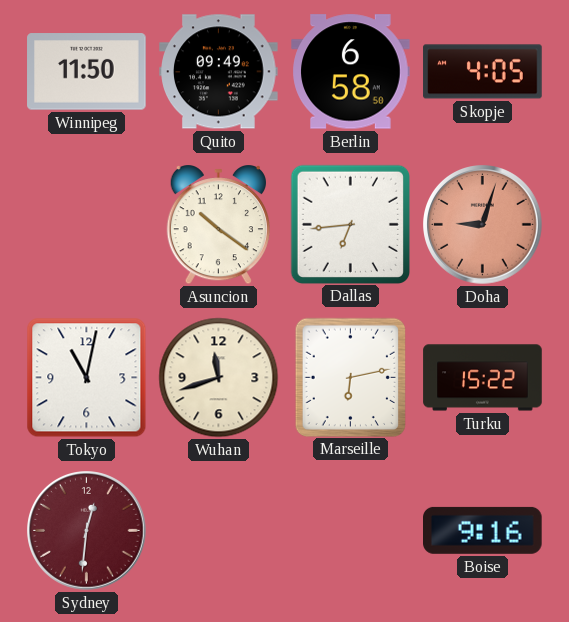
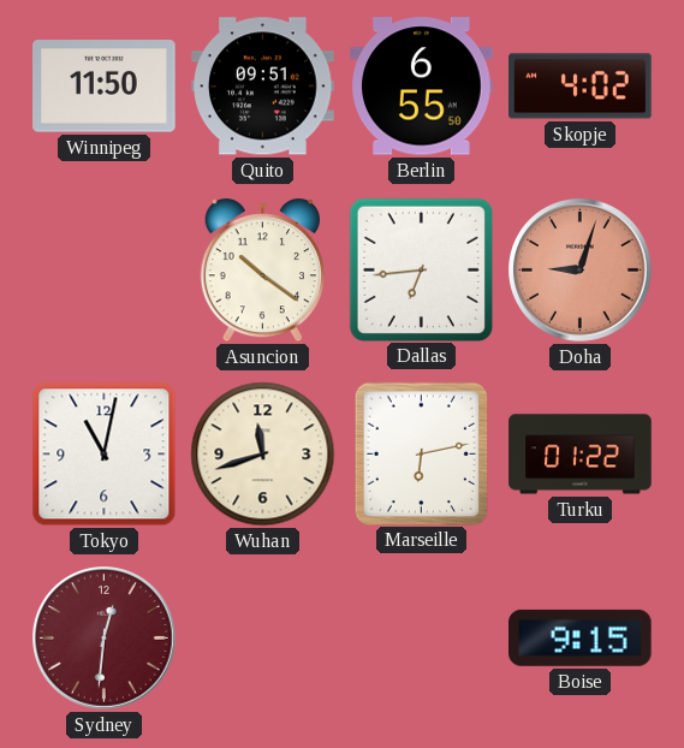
Quito: 09:49 -> 09:51
Berlin: 6:58 -> 6:55
Skopje: 4:05 -> 4:02
Turku: 15:22 -> 01:22
Boise: 9:16 -> 9:15
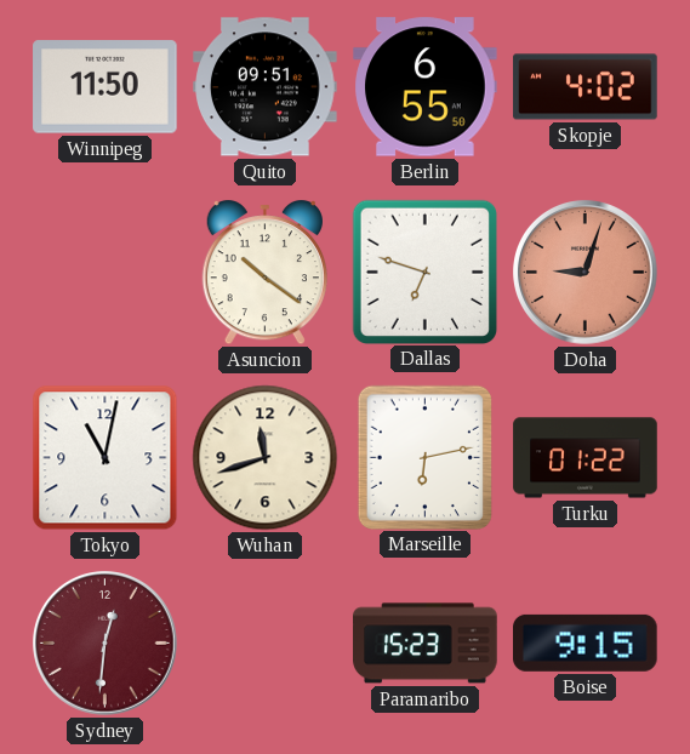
Dallas: 6:44 -> 6:48
Paramaribo: none -> 15:23
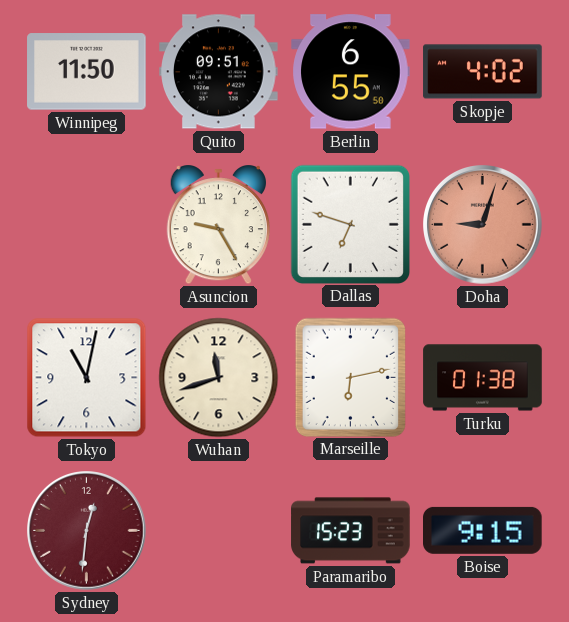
Asuncion: 10:21 -> 9:25
Turku: 01:22 -> 01:38
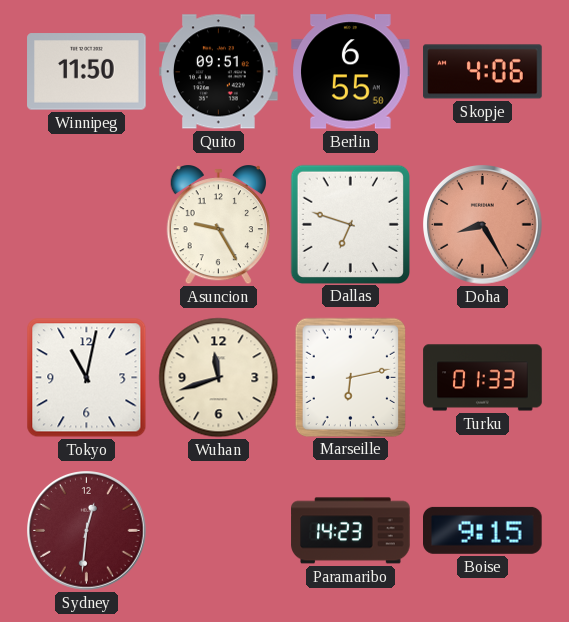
Skopje: 4:02 -> 4:06
Doha: 9:03 -> 8:25
Turku: 01:38 -> 01:33
Paramaribo: 15:23 -> 14:23
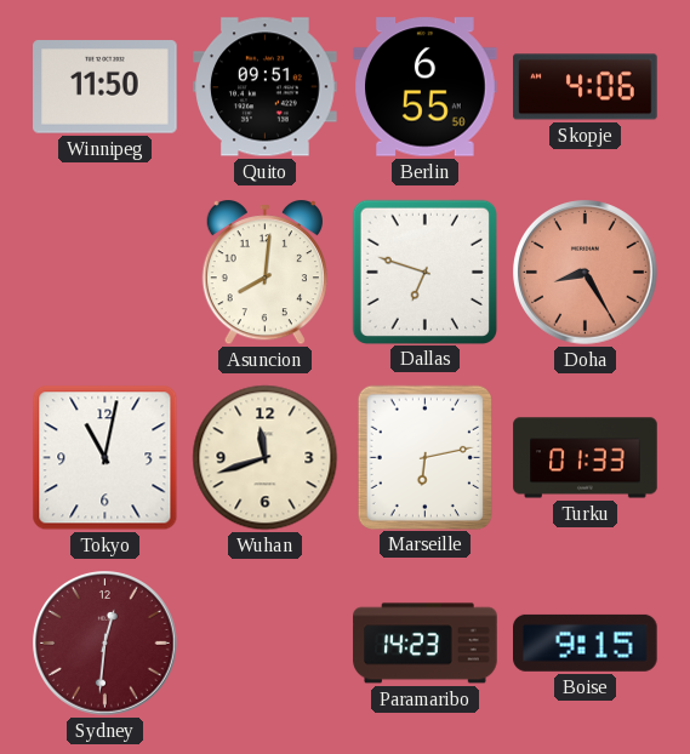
Asuncion: 9:25 -> 8:01
